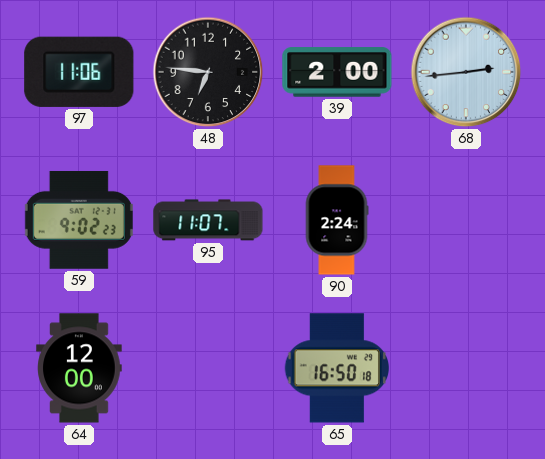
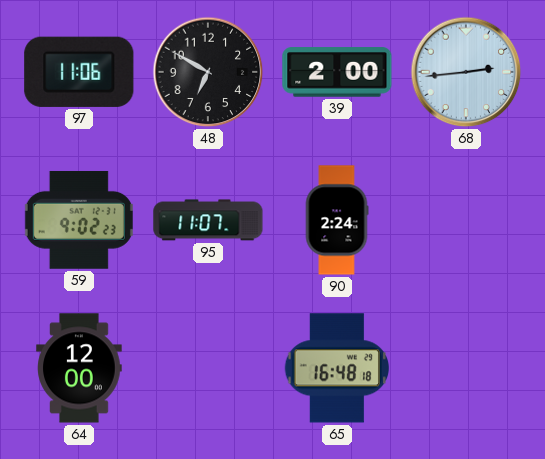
48: 6:46 -> 6:50
65: 16:50 -> 16:48
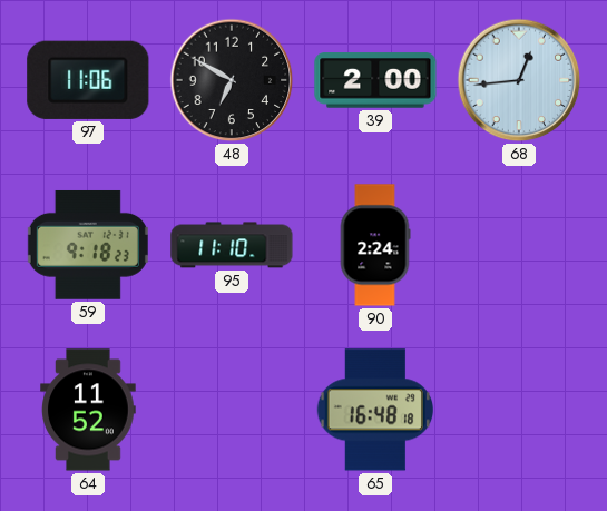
68: 2:44 -> 12:44
59: 9:02 -> 9:18
95: 11:07 -> 11:10
64: 12:00 -> 11:52
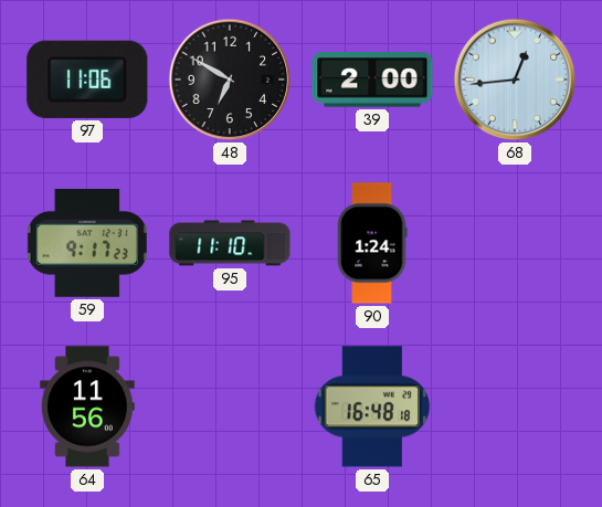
59: 9:18 -> 9:17
90: 2:24 -> 1:24
64: 11:52 -> 11:56
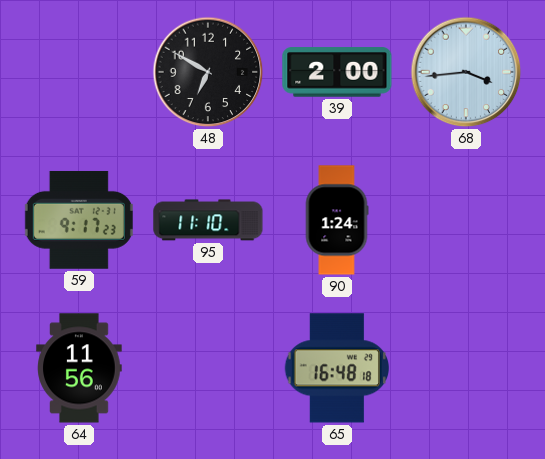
97: 11:06 -> none
68: 12:44 -> 3:44
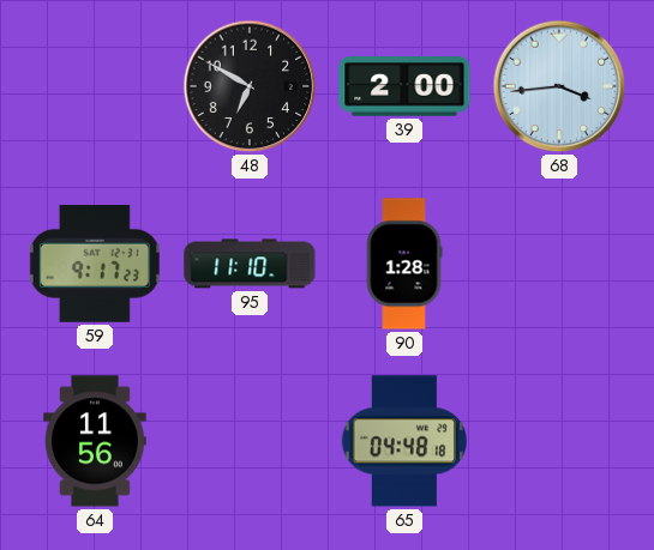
90: 1:24 -> 1:28
65: 16:48 -> 04:48
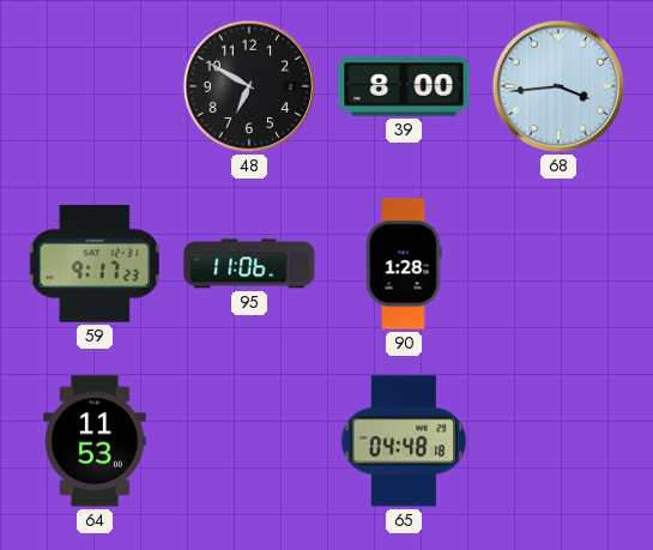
39: 2:00 -> 8:00
95: 11:10 -> 11:06
64: 11:56 -> 11:53
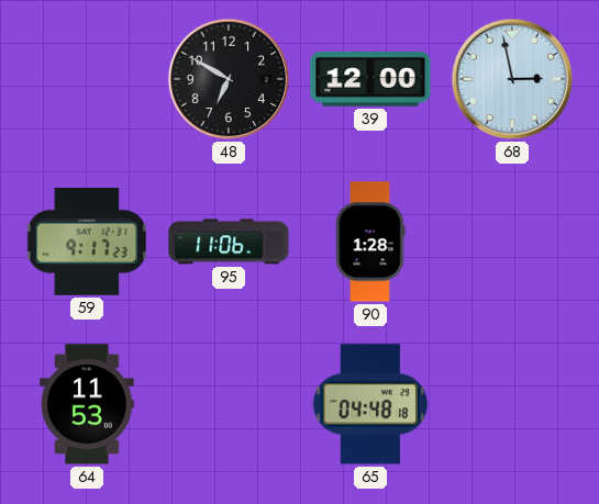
39: 8:00 -> 12:00
68: 3:44 -> 2:58
